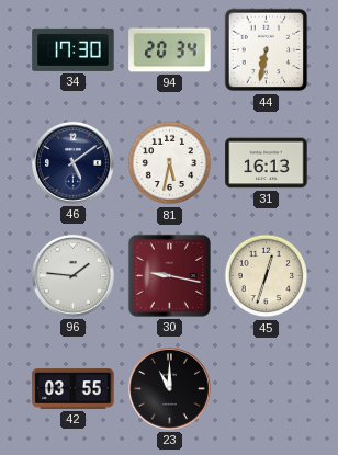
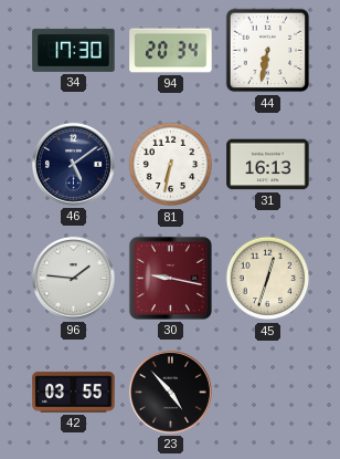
81: 5:32 -> 6:32
23: 11:00 -> 4:53
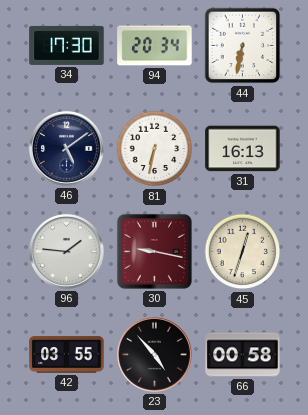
66: none -> 00:58
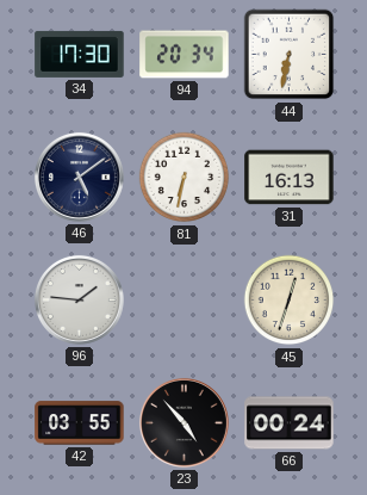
30: 9:17 -> none
66: 00:58 -> 00:24
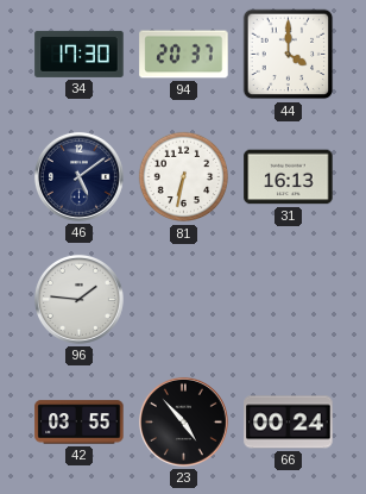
94: 20:34 -> 20:37
44: 6:32 -> 4:00
45: 12:33 -> none
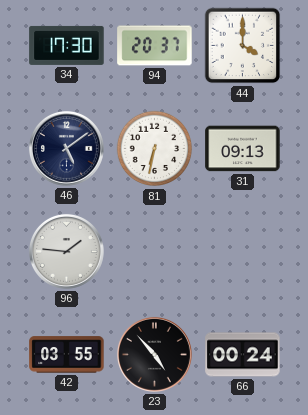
31: 16:13 -> 09:13
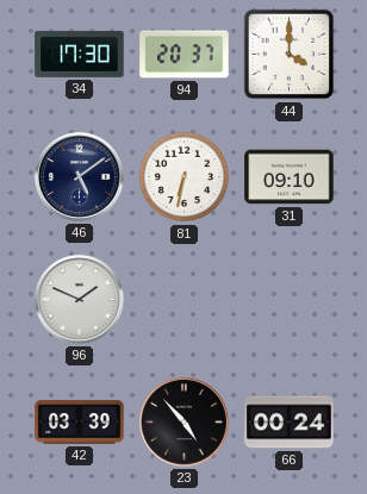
31: 09:13 -> 09:10
96: 1:46 -> 1:49
42: 03:55 -> 03:39
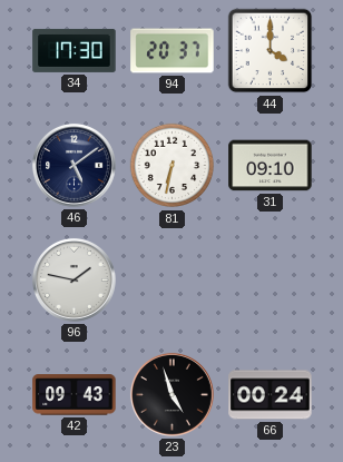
96: 1:49 -> 1:47
42: 03:39 -> 09:43
23: 4:53 -> 4:57
